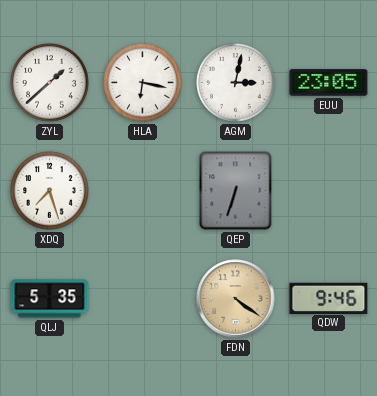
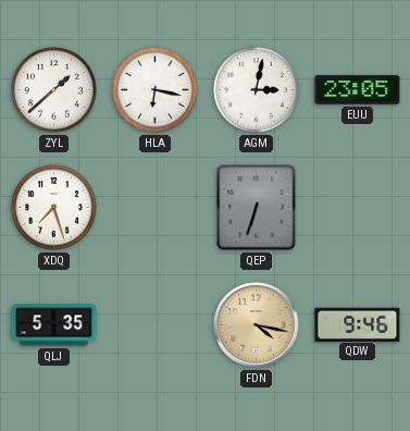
FDN: 4:21 -> 4:17
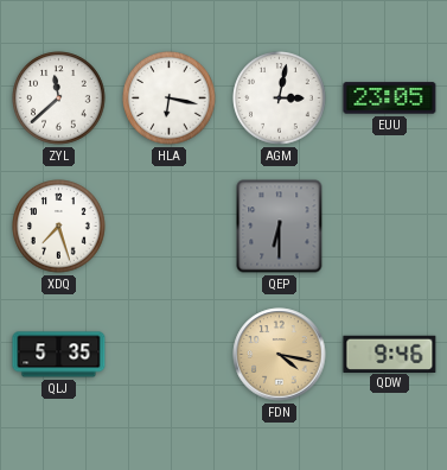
ZYL: 1:38 -> 11:38
QEP: 6:33 -> 6:30
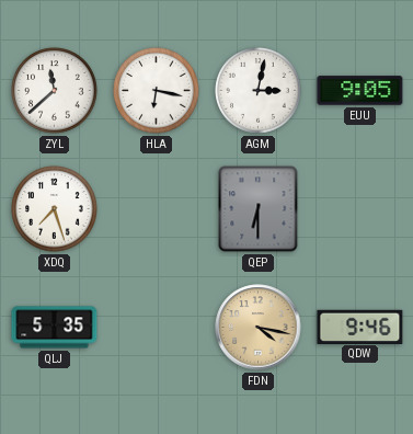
EUU: 23:05 -> 9:05
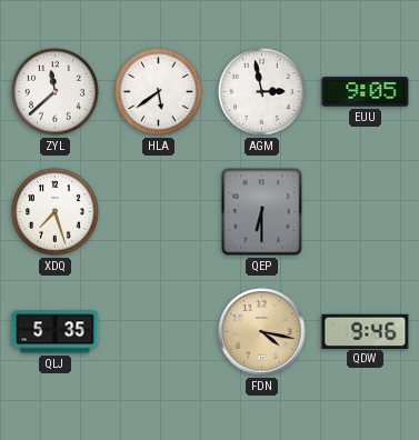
HLA: 6:17 -> 5:39
AGM: 3:02 -> 2:58
